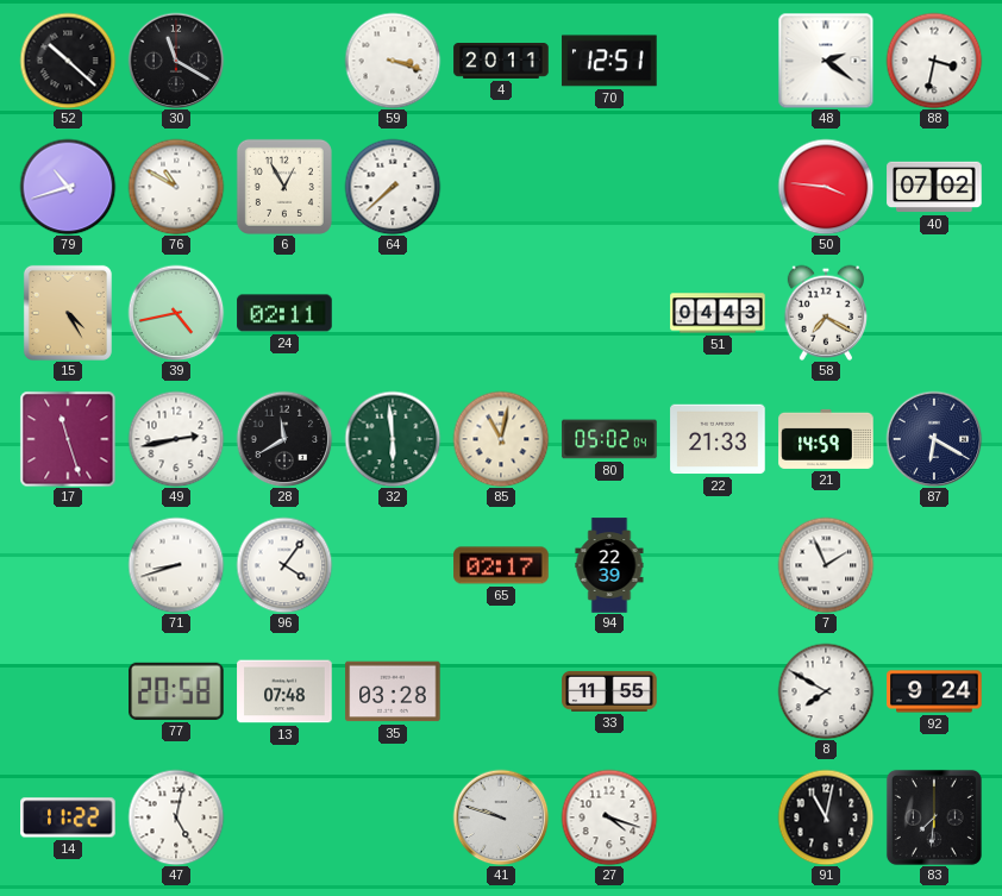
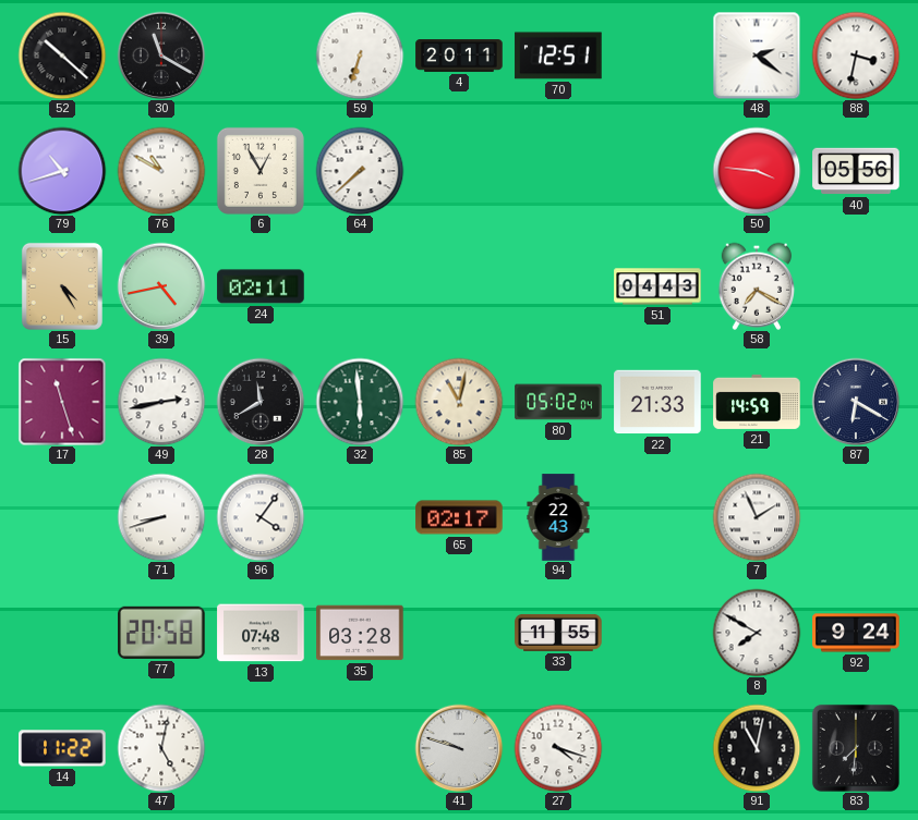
59: 3:18 -> 6:33
40: 07:02 -> 05:56
94: 22:39 -> 22:43
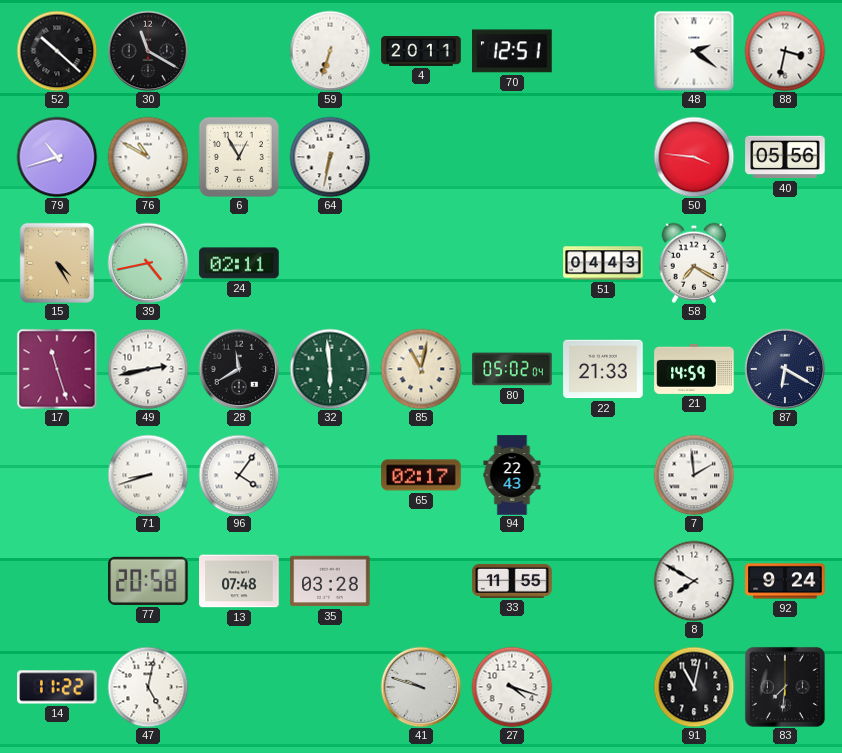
64: 7:38 -> 6:32
7: 1:56 -> 1:59
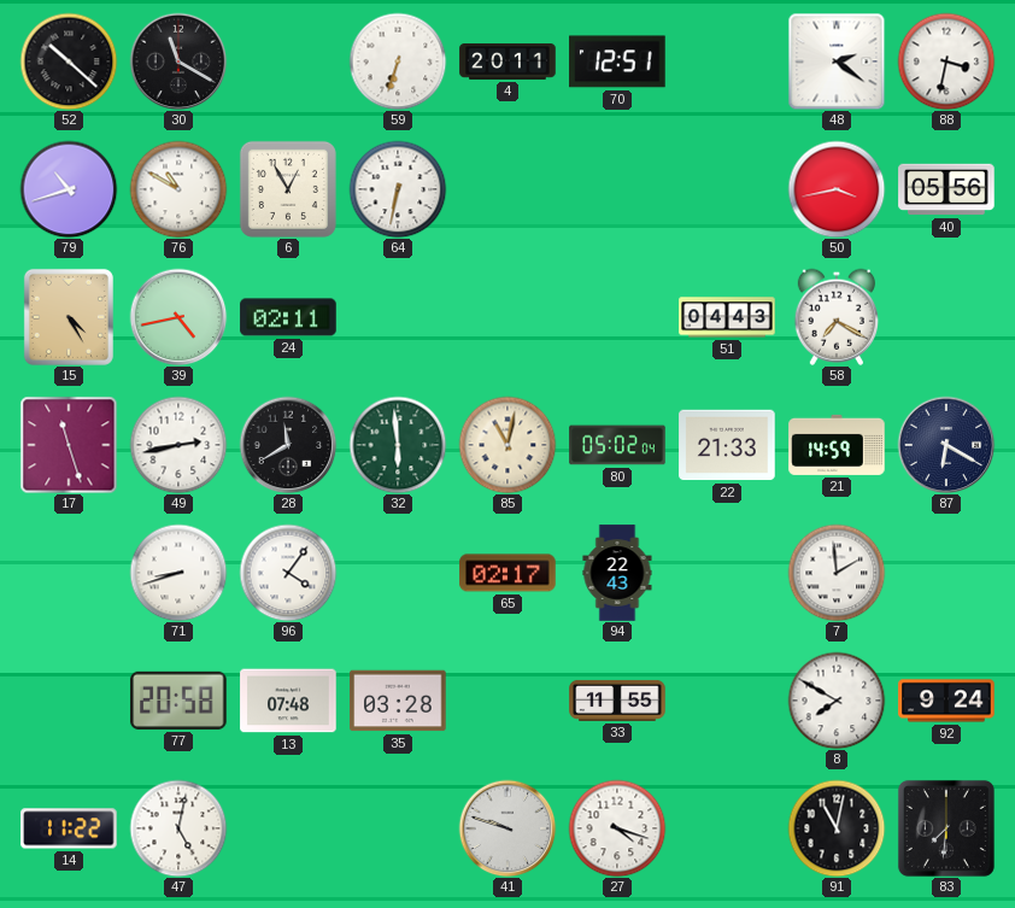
50: 3:46 -> 3:43
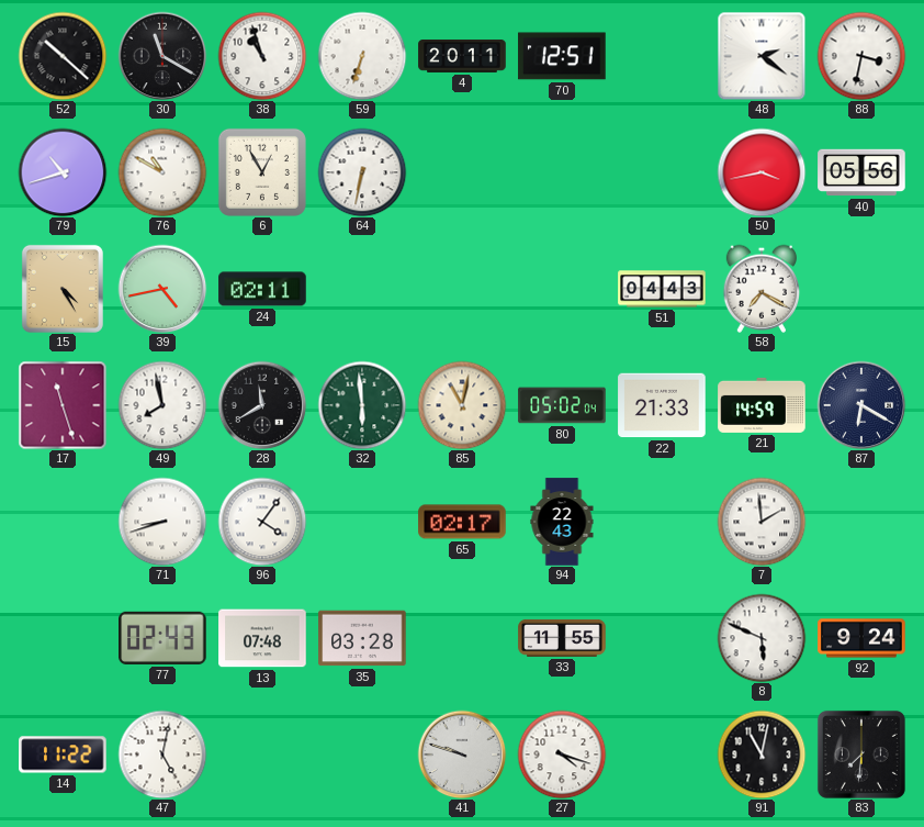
38: none -> 10:57
49: 2:43 -> 7:58
77: 20:58 -> 02:43
8: 7:50 -> 5:49
